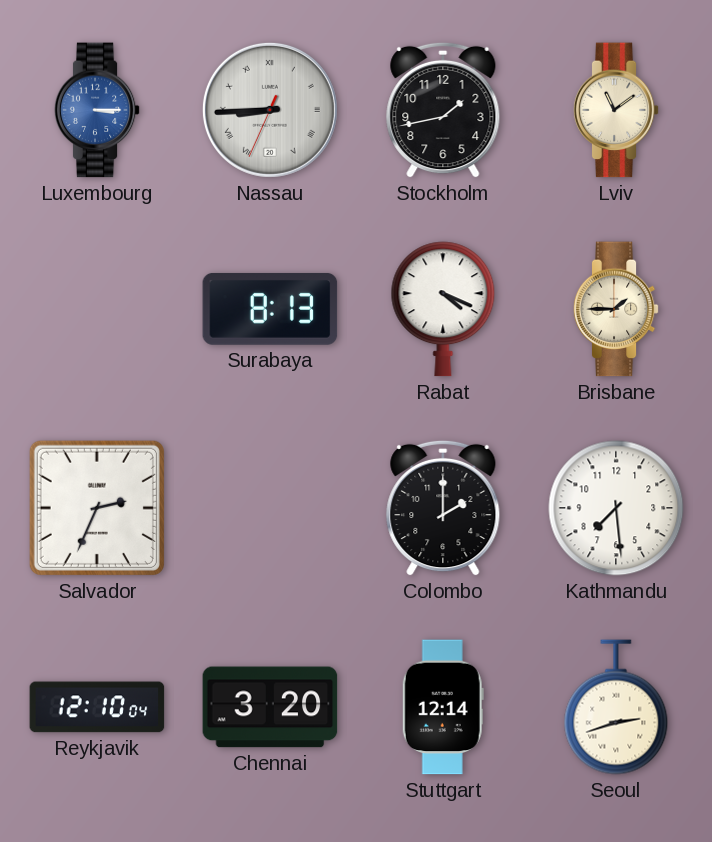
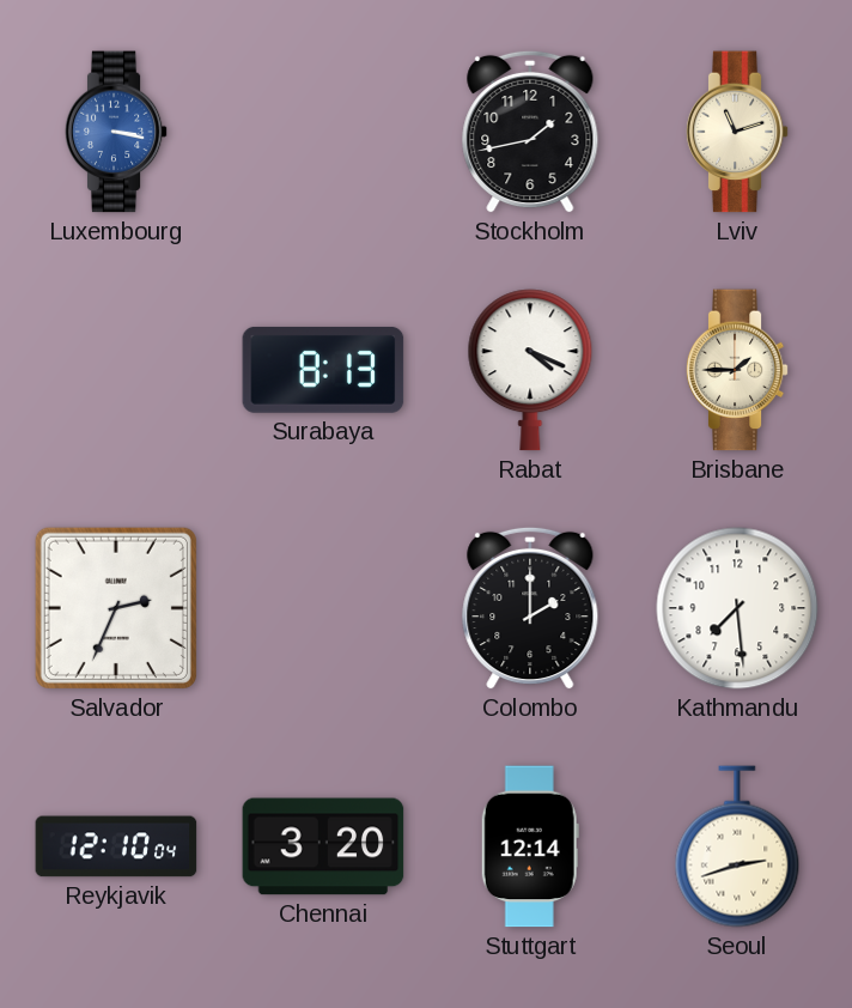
Luxembourg: 3:15 -> 3:17
Nassau: 8:44 -> none
Lviv: 11:09 -> 11:12
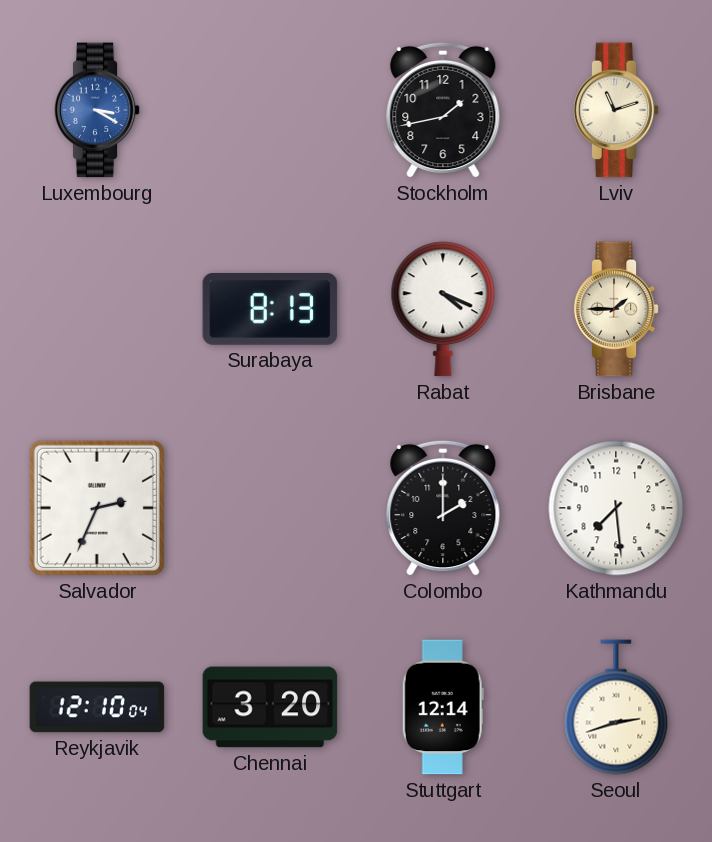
Luxembourg: 3:17 -> 3:20
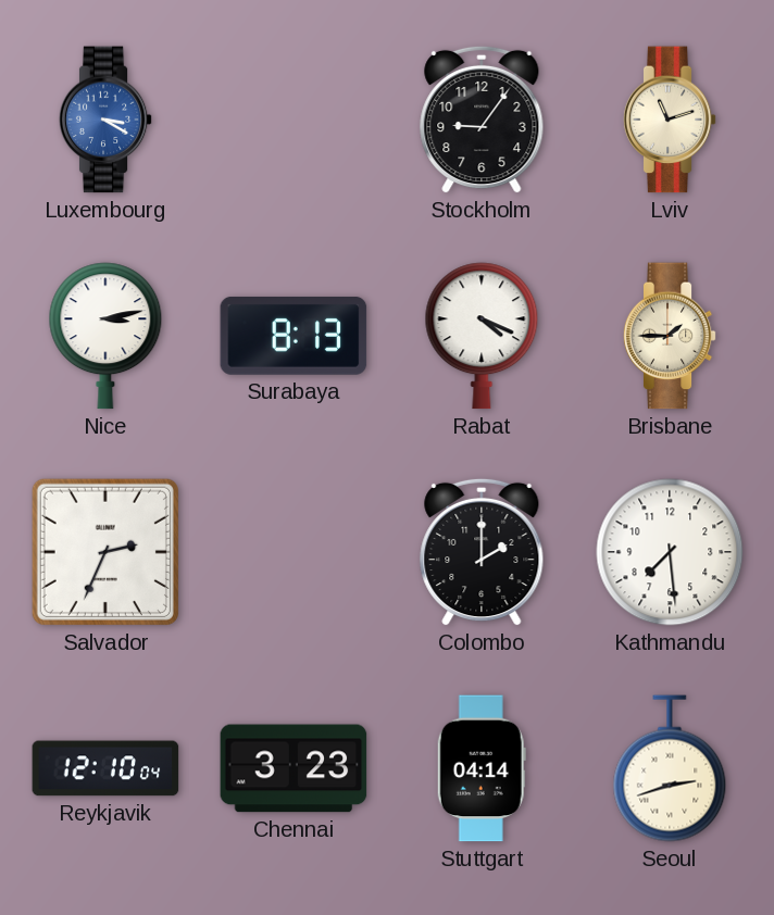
Stockholm: 1:43 -> 9:06
Nice: none -> 3:13
Chennai: 3:20 -> 3:23
Stuttgart: 12:14 -> 04:14
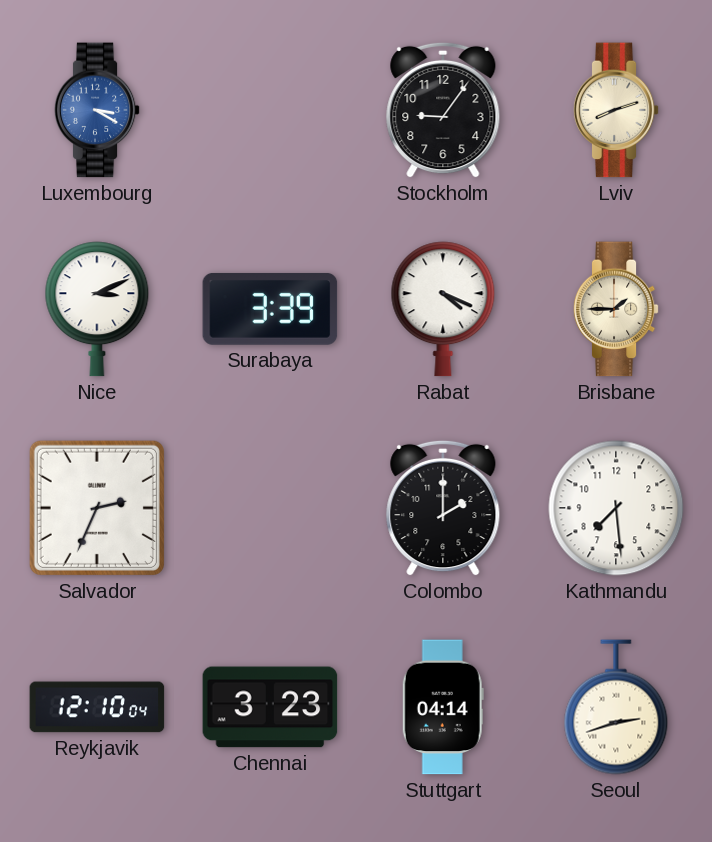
Lviv: 11:12 -> 8:12
Nice: 3:13 -> 3:11
Surabaya: 8:13 -> 3:39
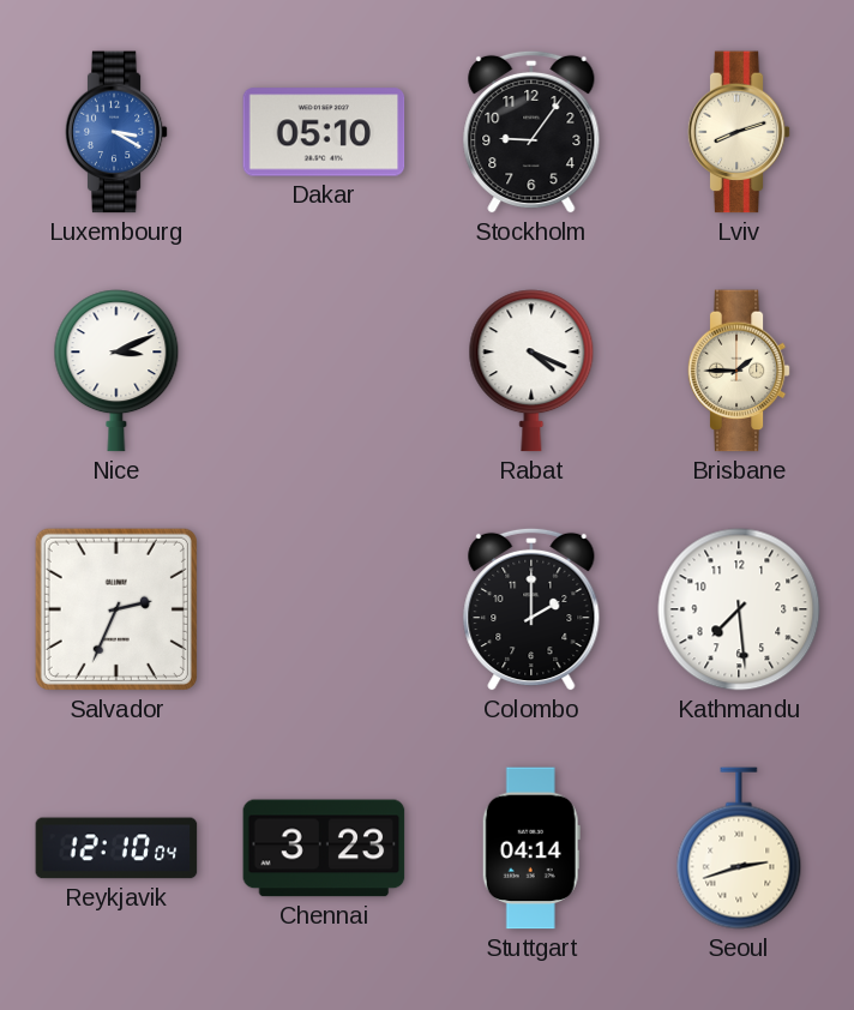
Dakar: none -> 05:10
Surabaya: 3:39 -> none
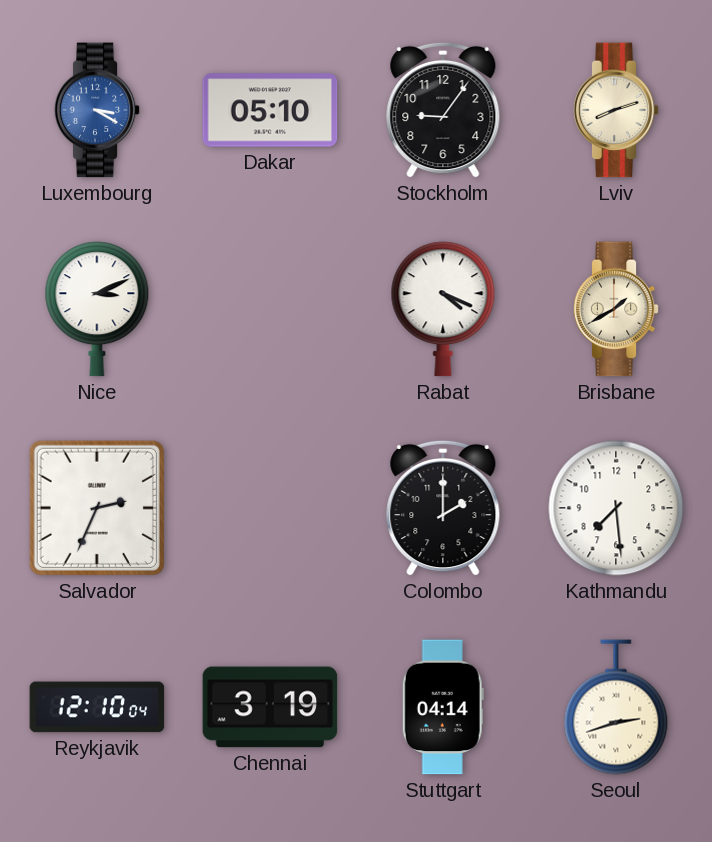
Brisbane: 1:45 -> 1:40
Chennai: 3:23 -> 3:19
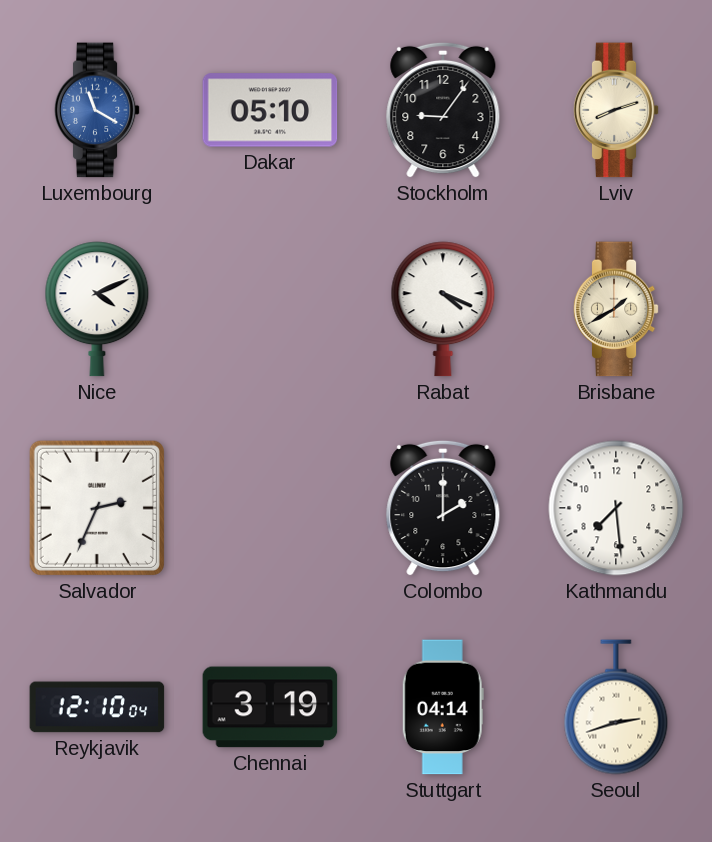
Luxembourg: 3:20 -> 11:20
Nice: 3:11 -> 4:11
